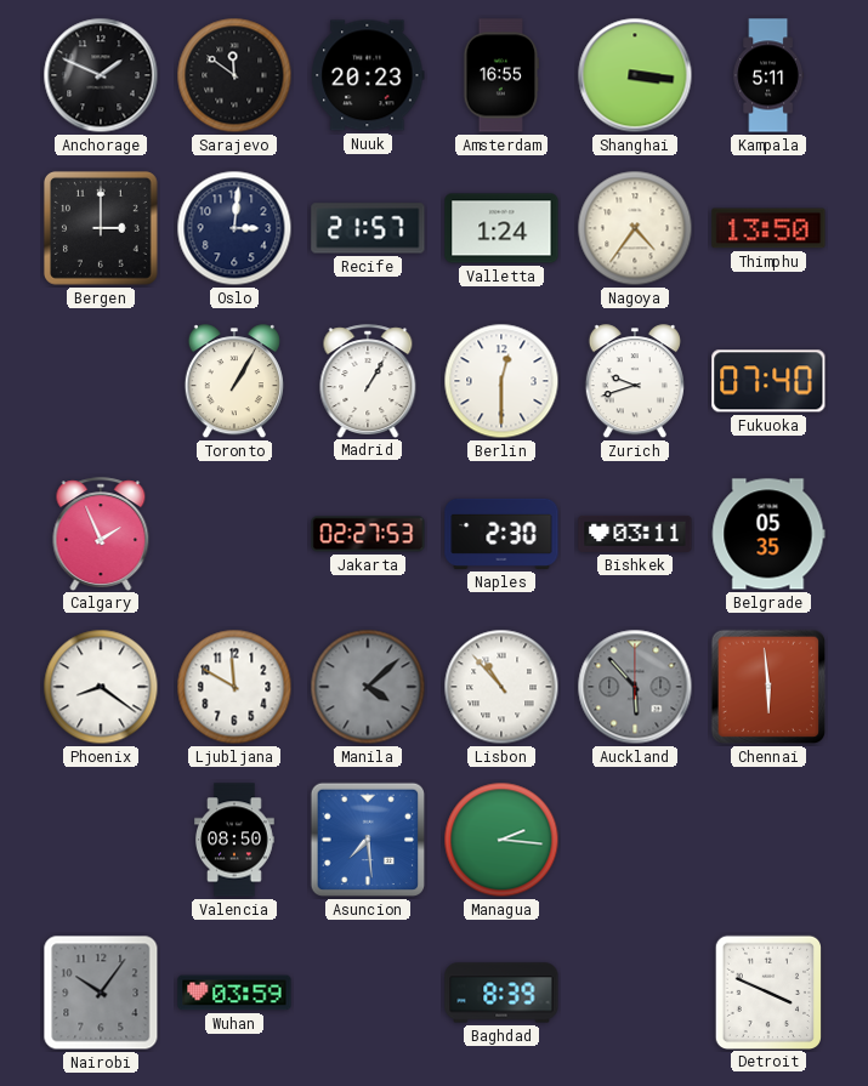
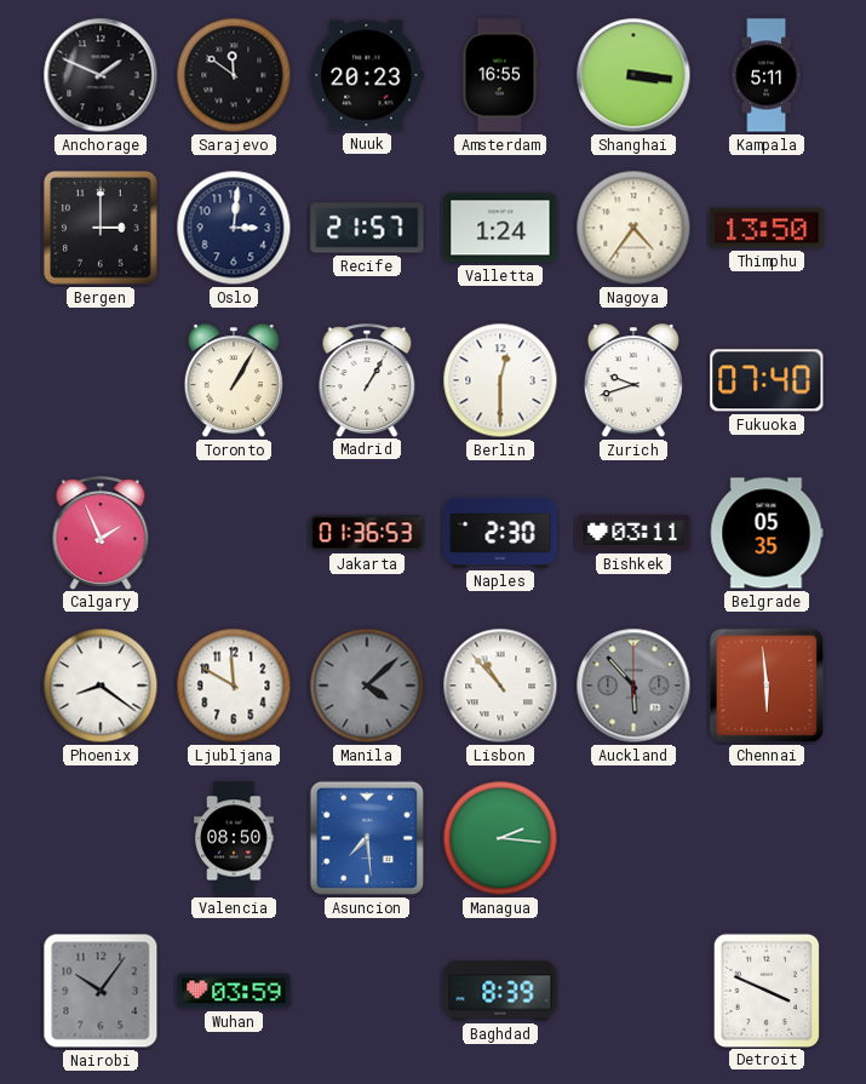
Jakarta: 02:27 -> 01:36
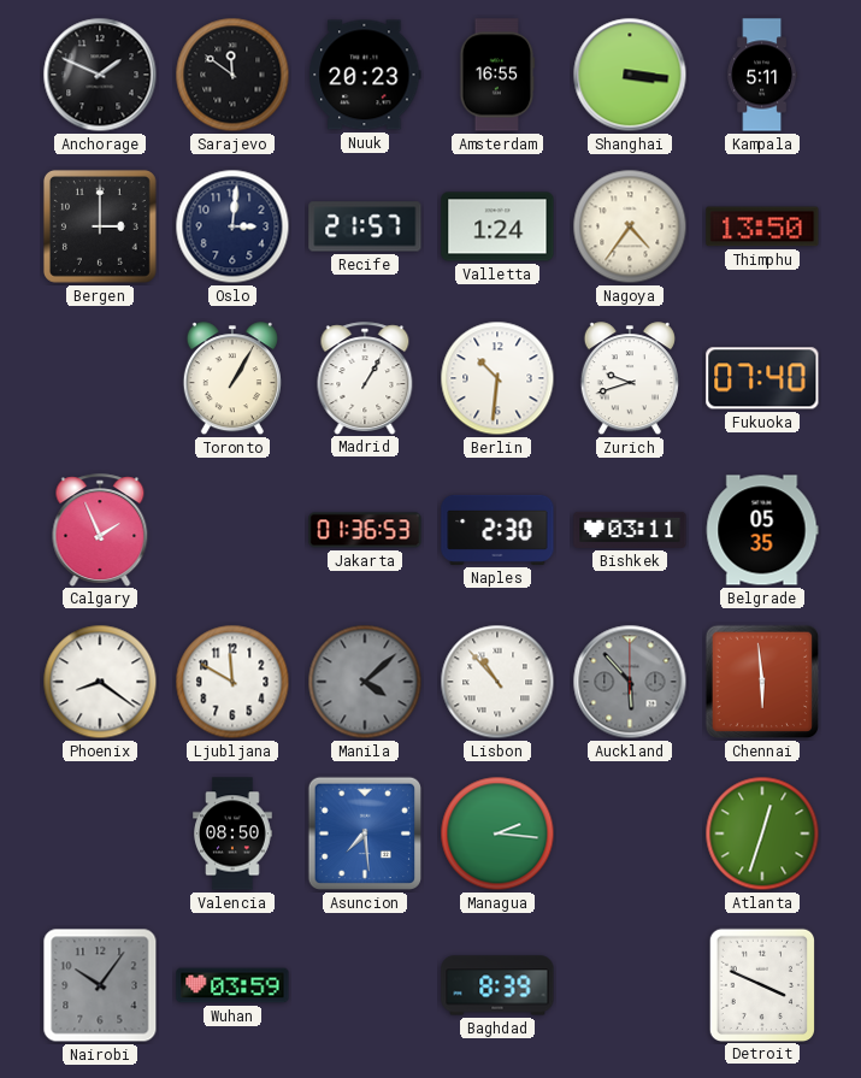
Berlin: 12:30 -> 10:31
Atlanta: none -> 12:33
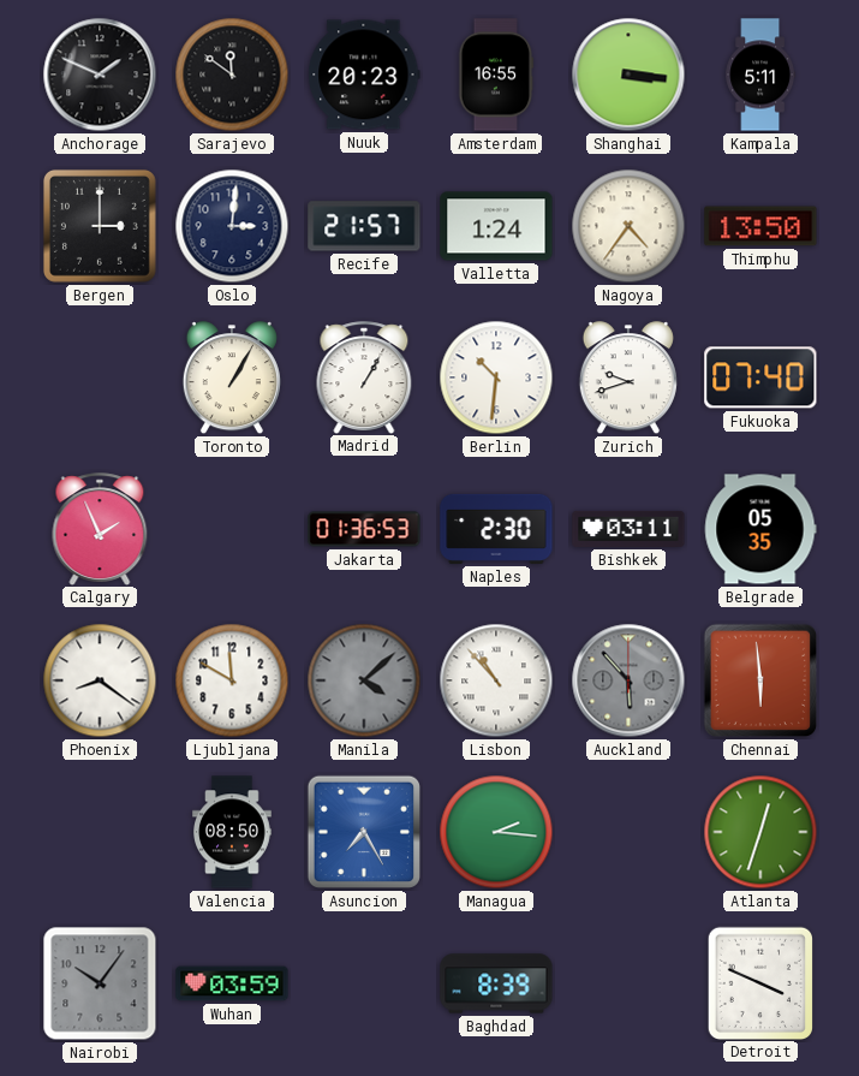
Asuncion: 7:29 -> 7:25
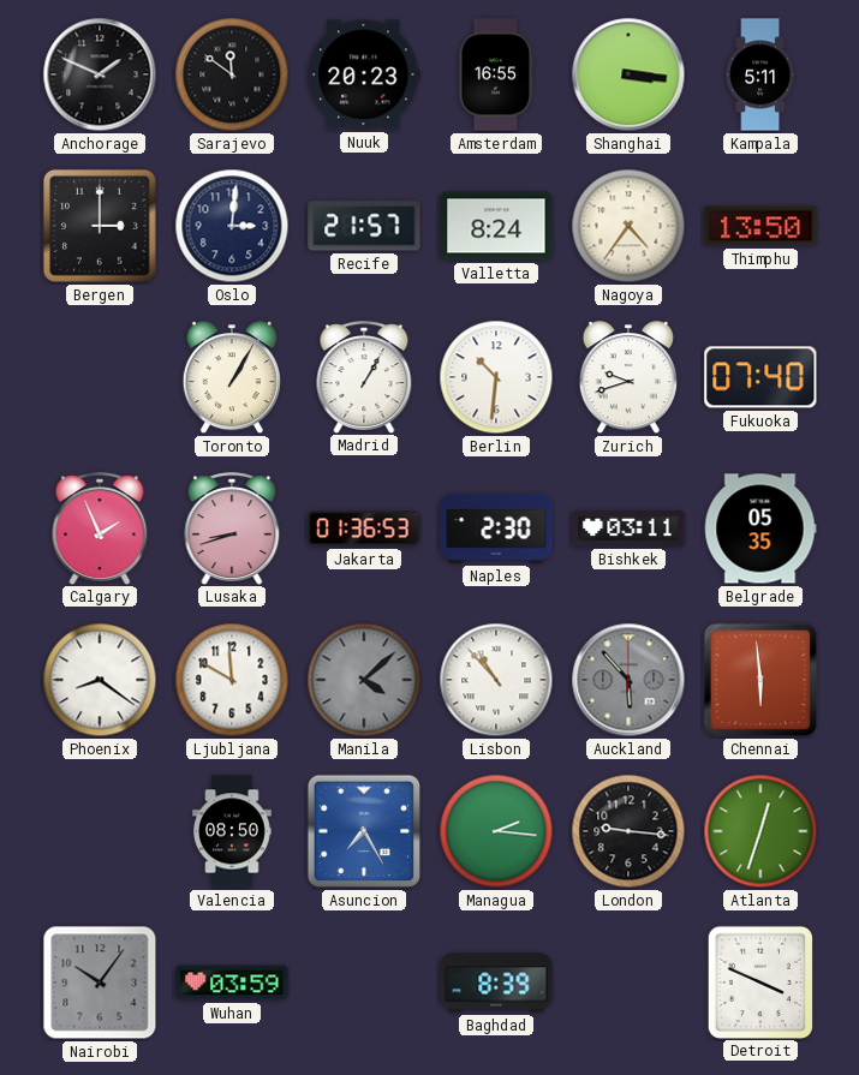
Valletta: 1:24 -> 8:24
Lusaka: none -> 8:42
London: none -> 9:16
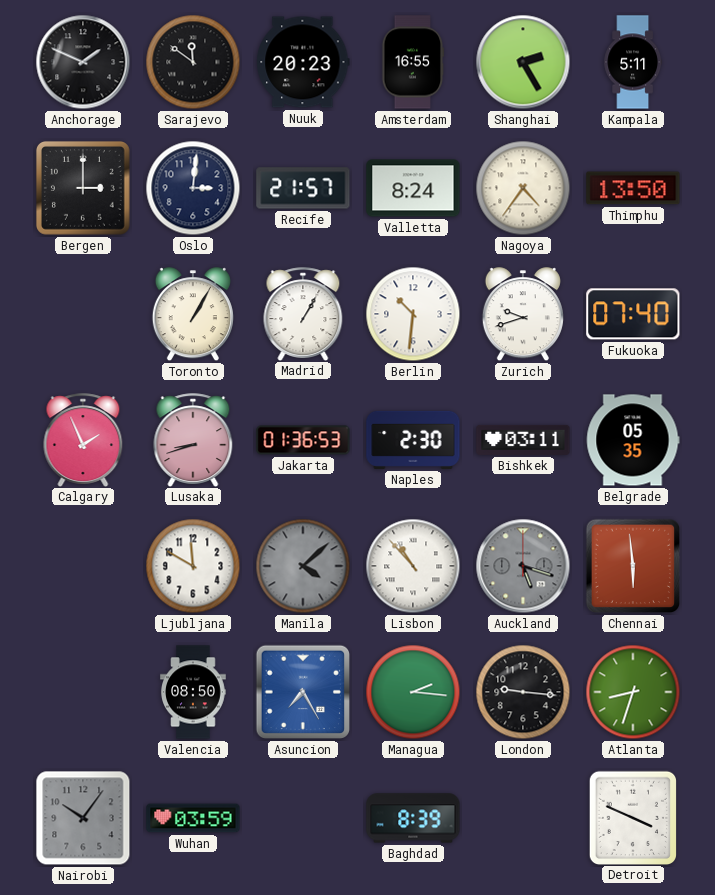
Shanghai: 3:16 -> 2:25
Phoenix: 8:21 -> none
Auckland: 5:53 -> 5:18
Atlanta: 12:33 -> 8:33
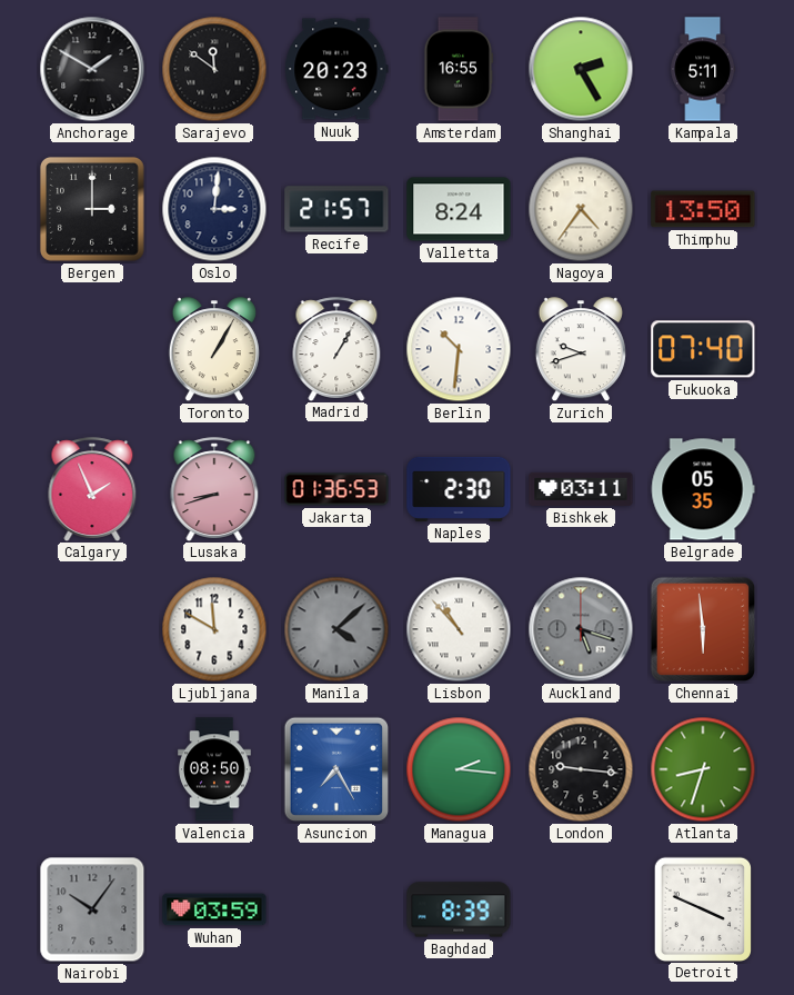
Anchorage: 1:49 -> 1:50
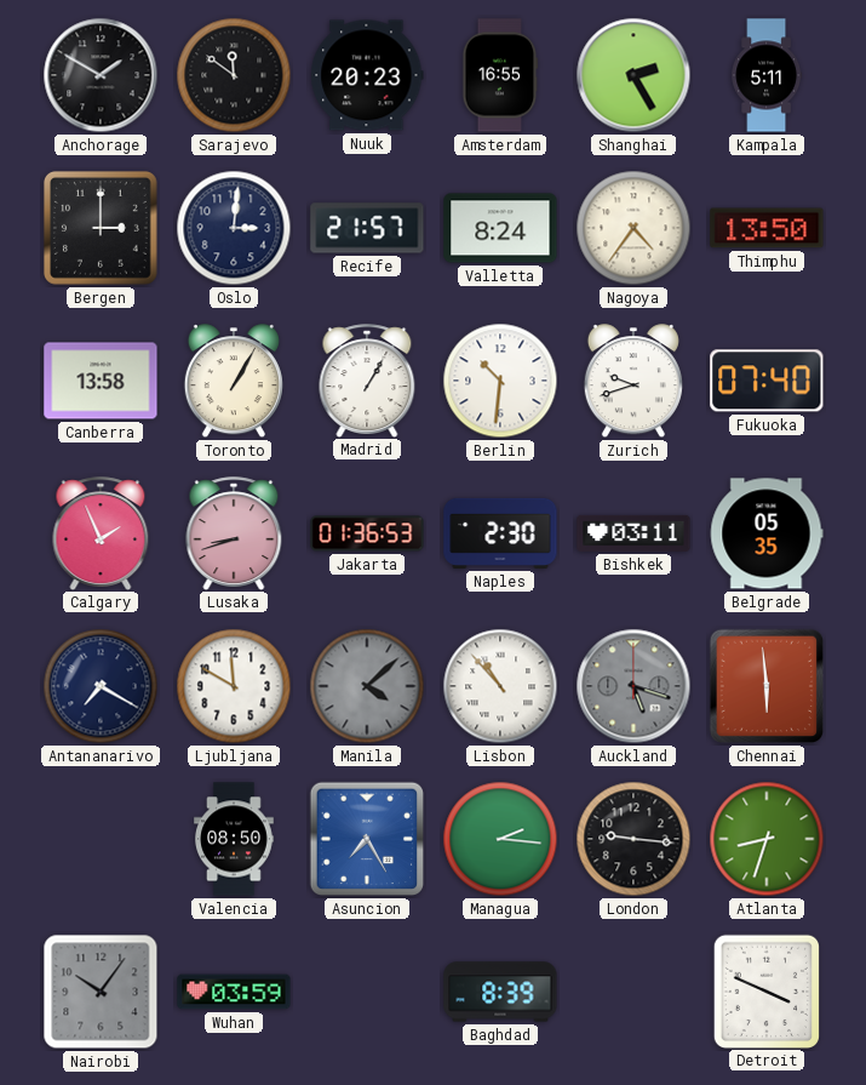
Canberra: none -> 13:58
Antananarivo: none -> 7:20
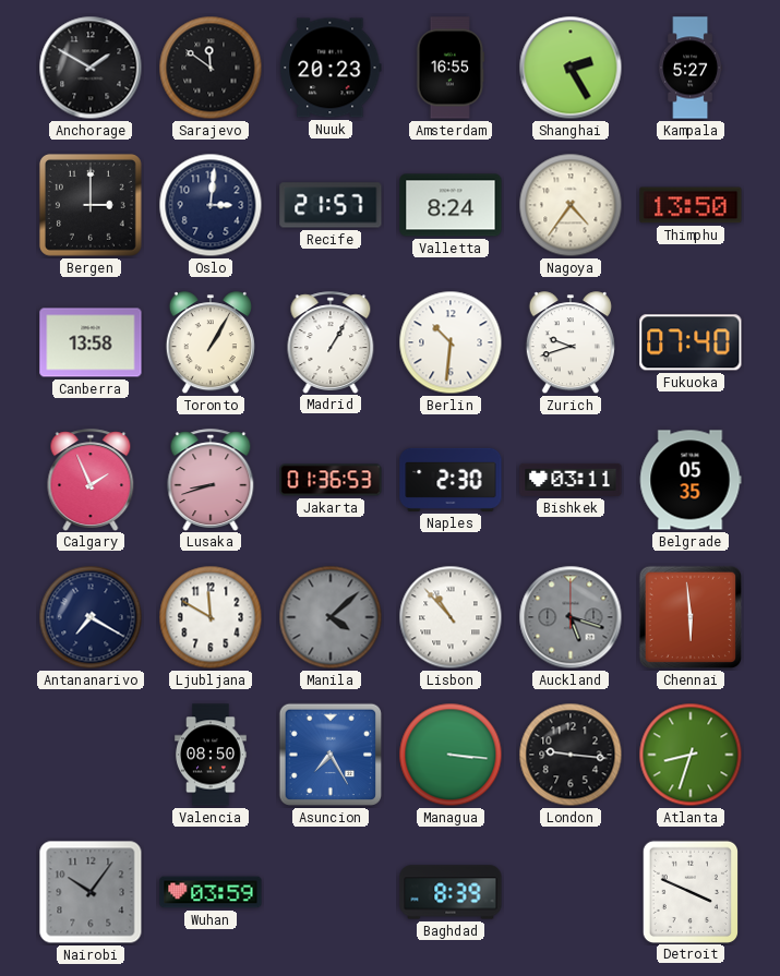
Kampala: 5:11 -> 5:27
Managua: 2:16 -> 3:16
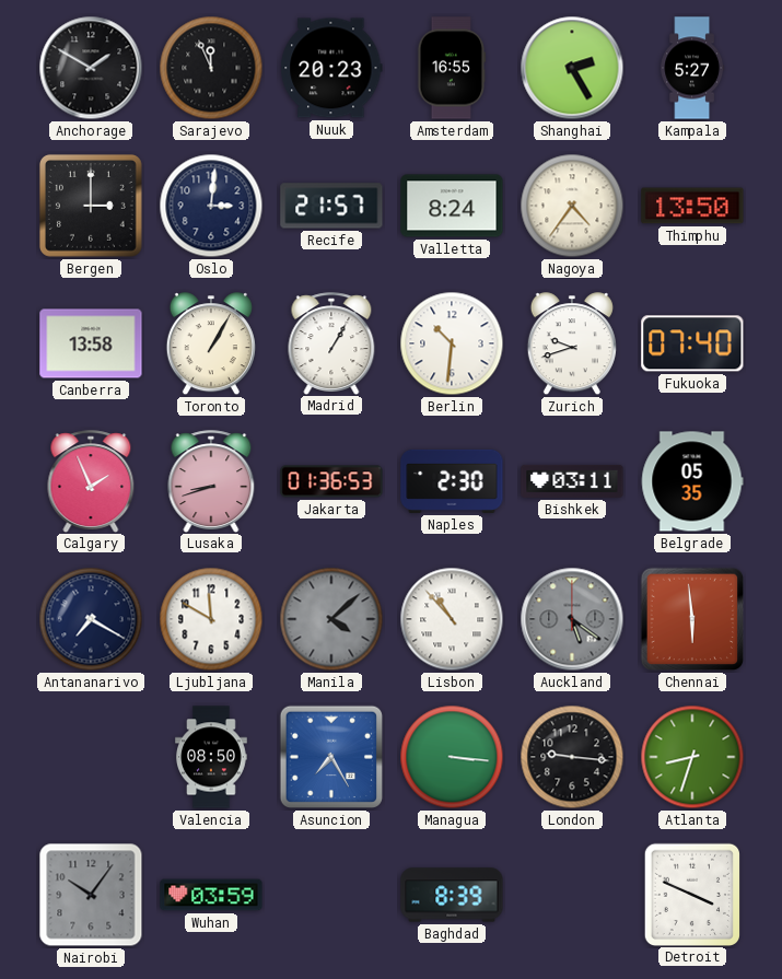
Sarajevo: 11:51 -> 11:56
Auckland: 5:18 -> 5:21
